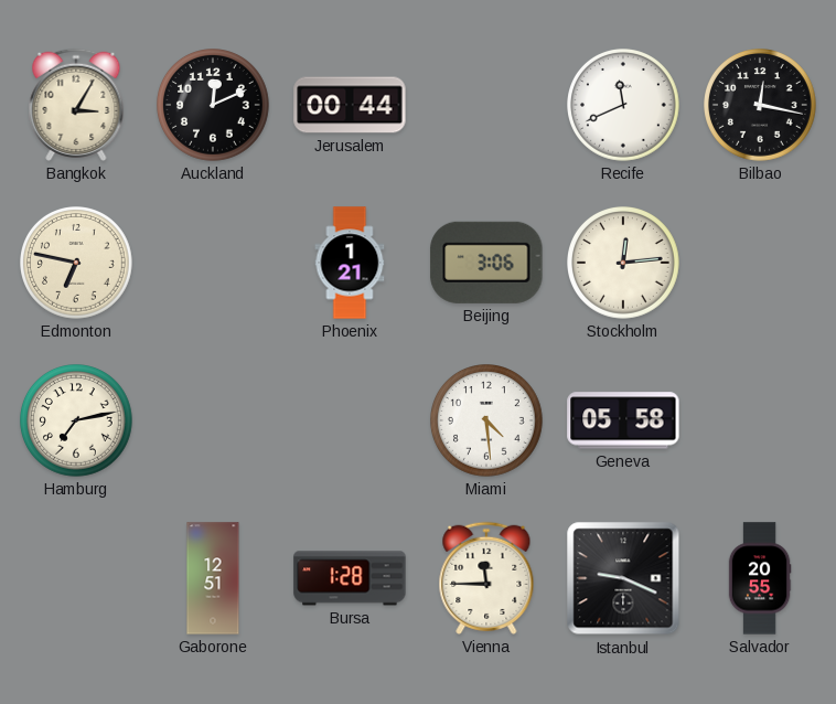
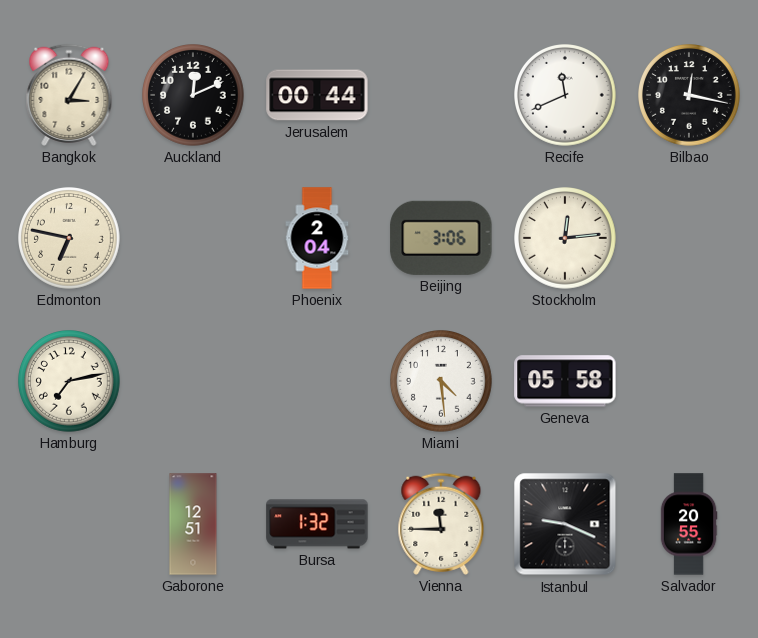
Phoenix: 1:21 -> 2:04
Bursa: 1:28 -> 1:32
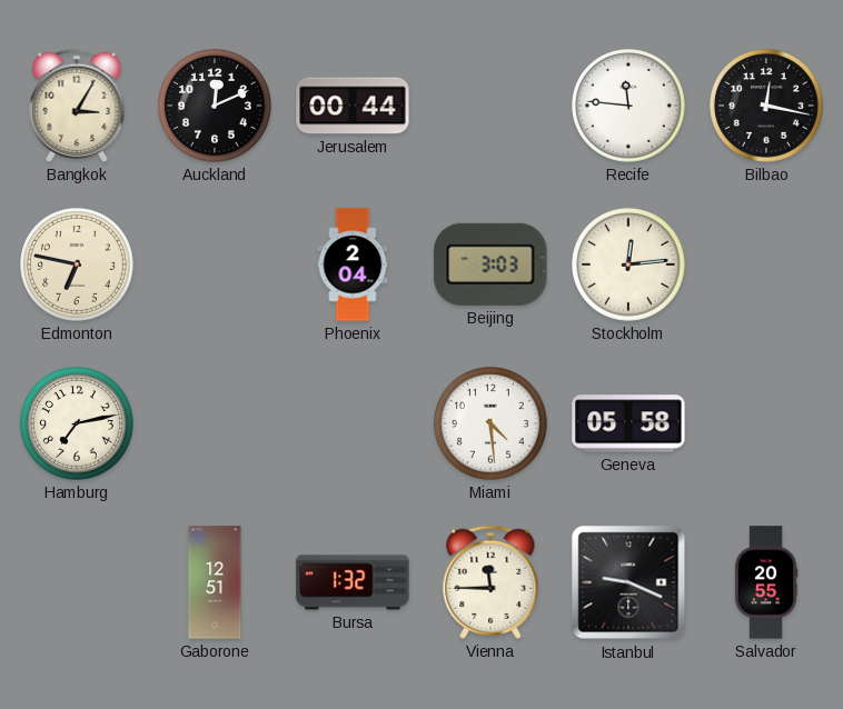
Recife: 11:41 -> 11:46
Beijing: 3:06 -> 3:03
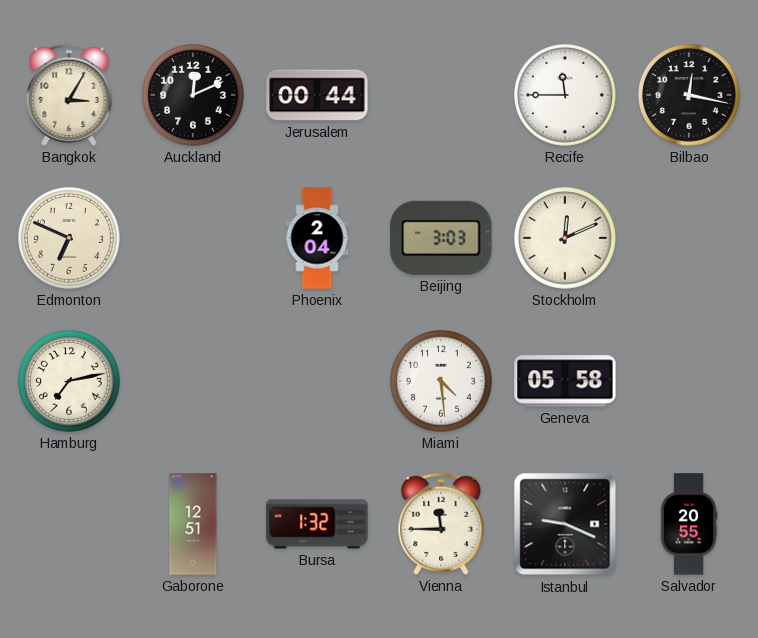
Recife: 11:46 -> 11:45
Edmonton: 6:47 -> 6:49
Stockholm: 12:14 -> 12:11
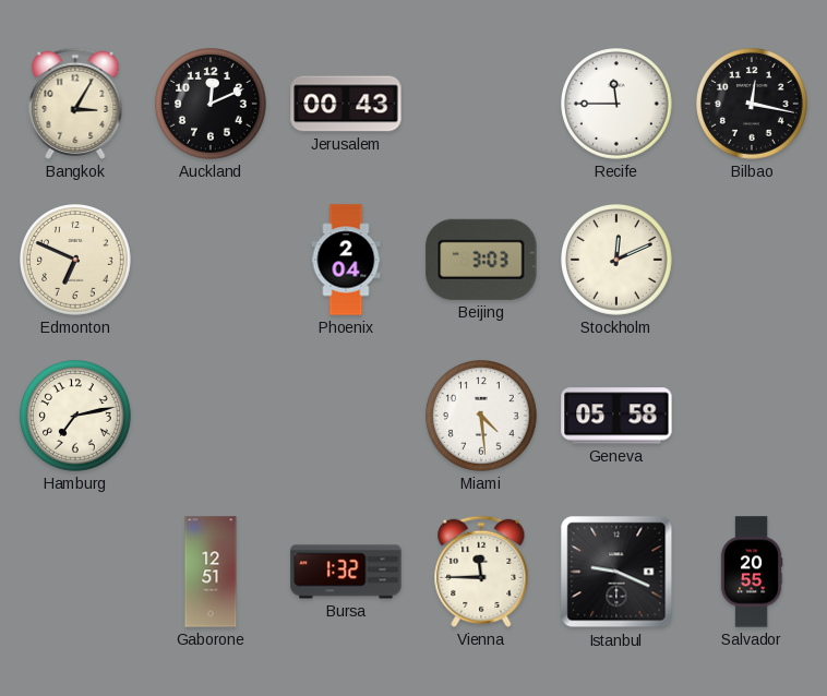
Jerusalem: 00:44 -> 00:43
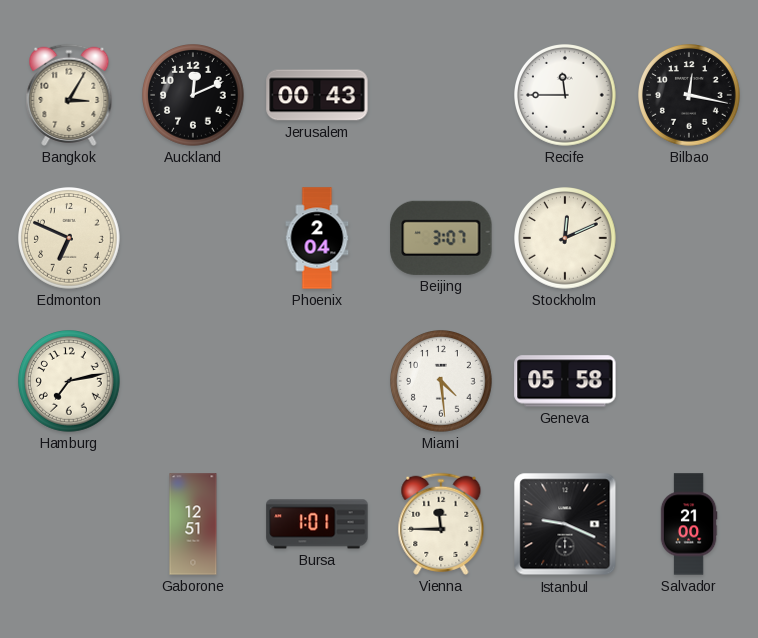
Beijing: 3:03 -> 3:07
Bursa: 1:32 -> 1:01
Salvador: 20:55 -> 21:00
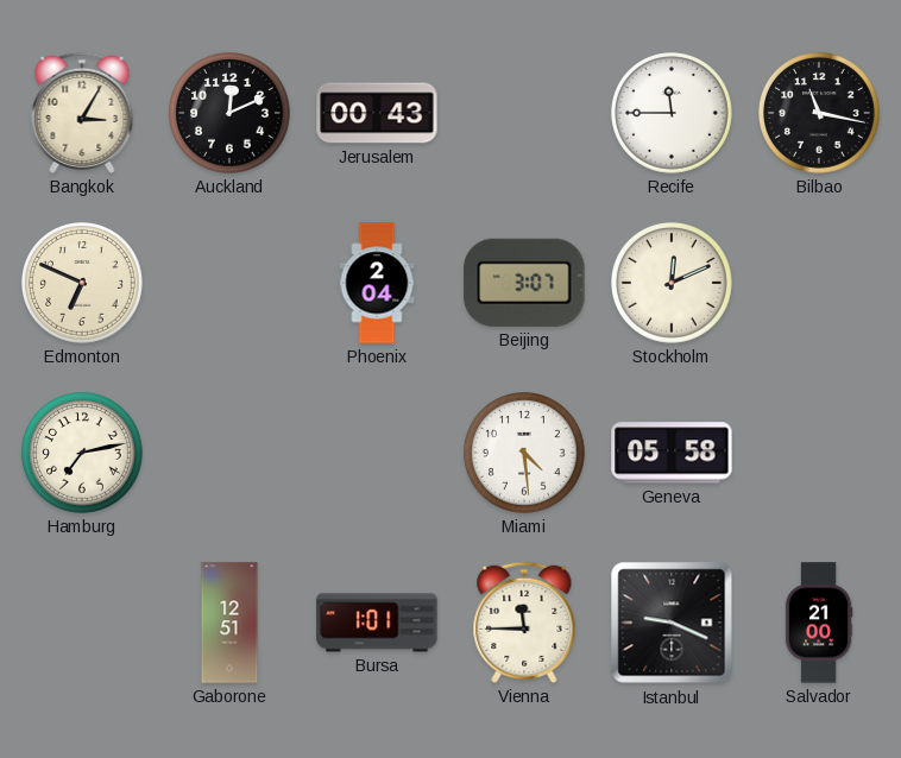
Bilbao: 12:17 -> 11:17
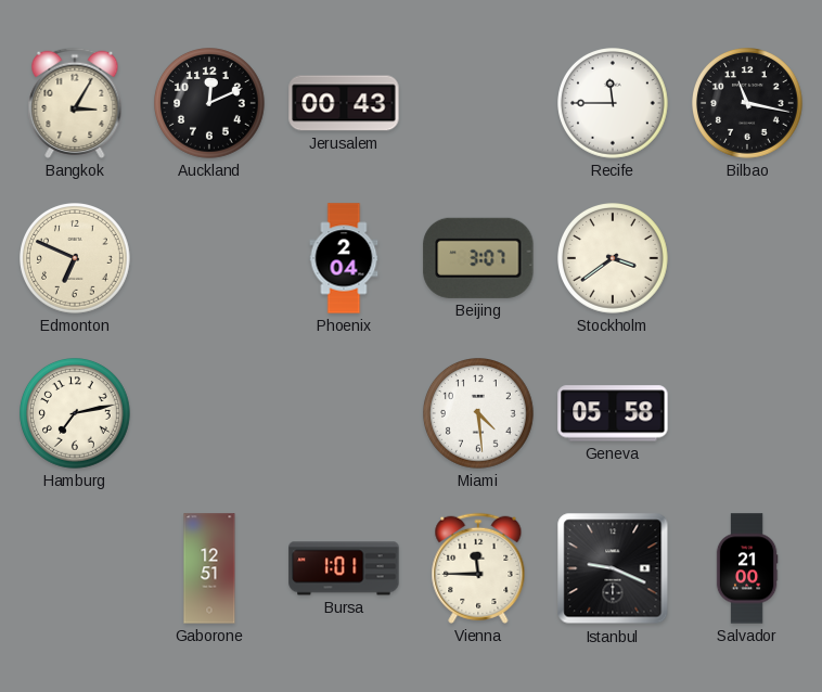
Stockholm: 12:11 -> 3:39
